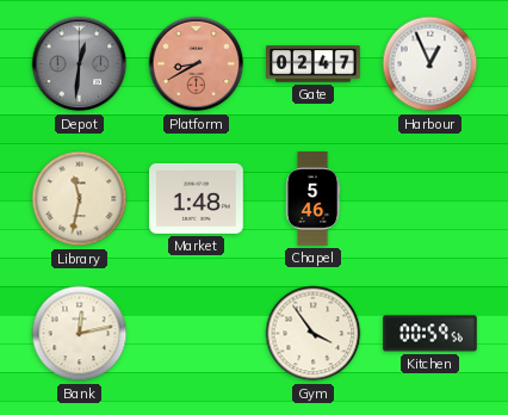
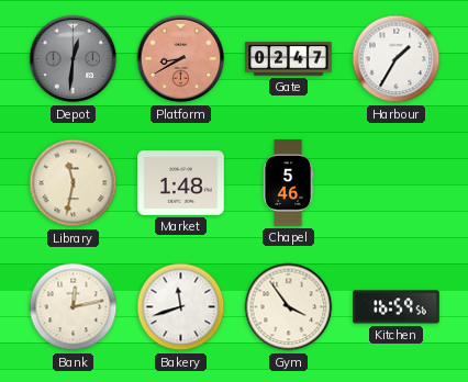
Harbour: 12:56 -> 1:35
Bakery: none -> 11:42
Kitchen: 00:59 -> 16:59
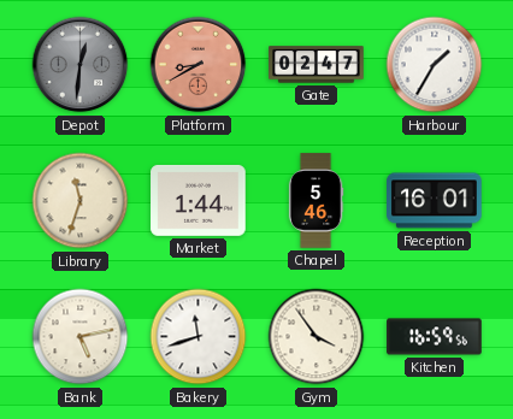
Library: 11:32 -> 11:33
Market: 1:48 -> 1:44
Reception: none -> 16:01
Bank: 12:13 -> 5:13
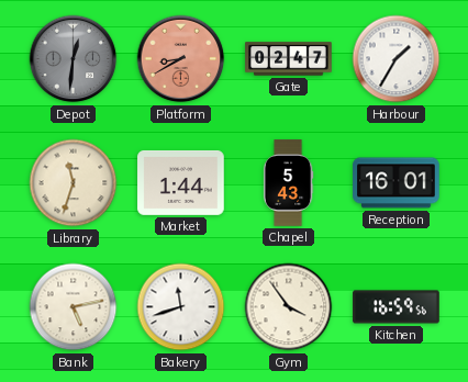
Chapel: 5:46 -> 5:43
